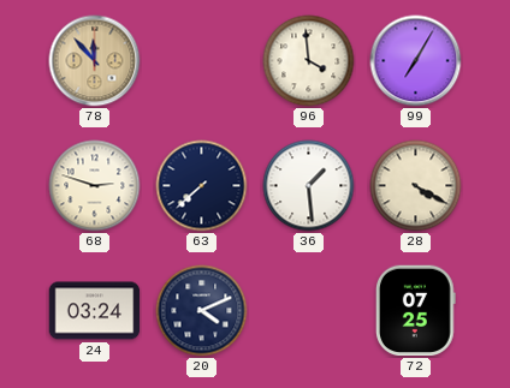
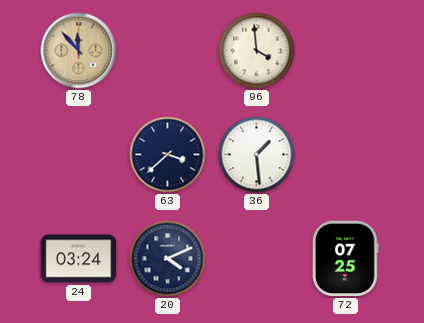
99: 7:05 -> none
68: 2:48 -> none
63: 7:38 -> 3:38
28: 4:20 -> none
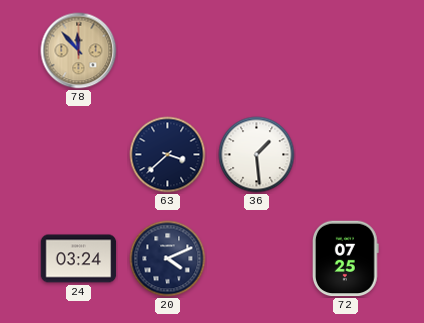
96: 3:59 -> none
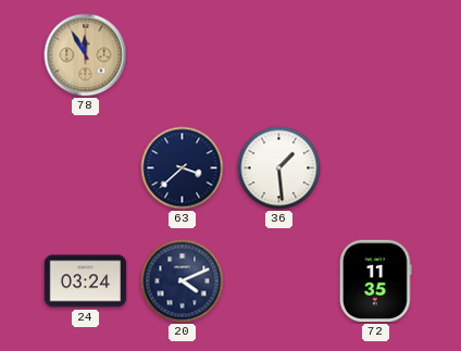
78: 11:53 -> 11:55
72: 07:25 -> 11:35
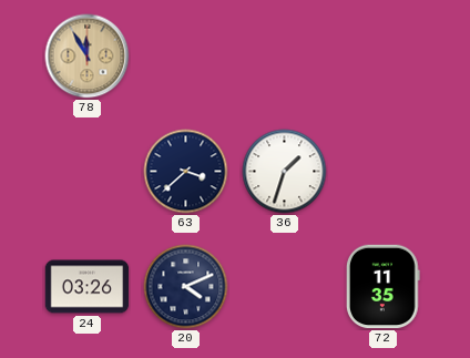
36: 1:29 -> 1:33
24: 03:24 -> 03:26
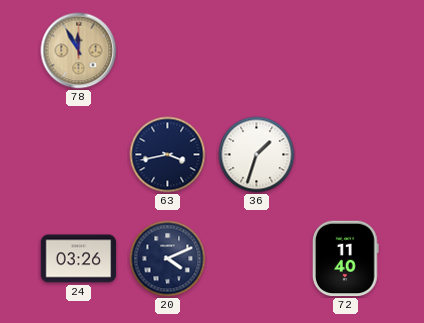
63: 3:38 -> 3:43
72: 11:35 -> 11:40
